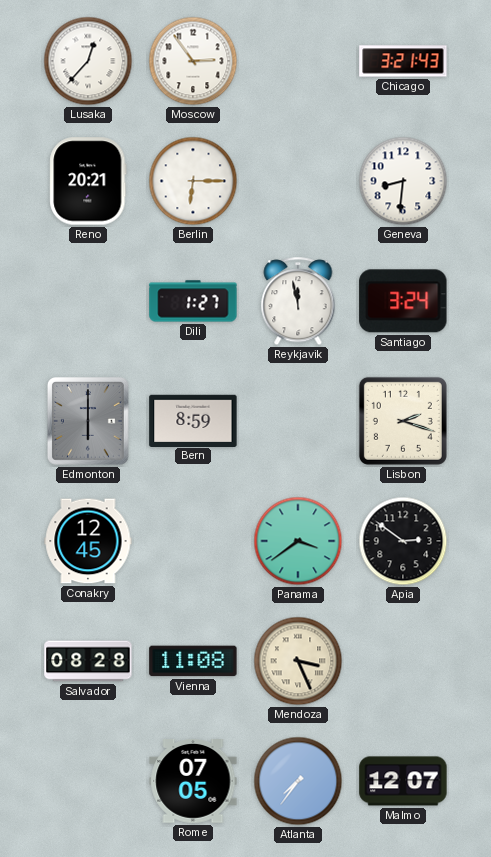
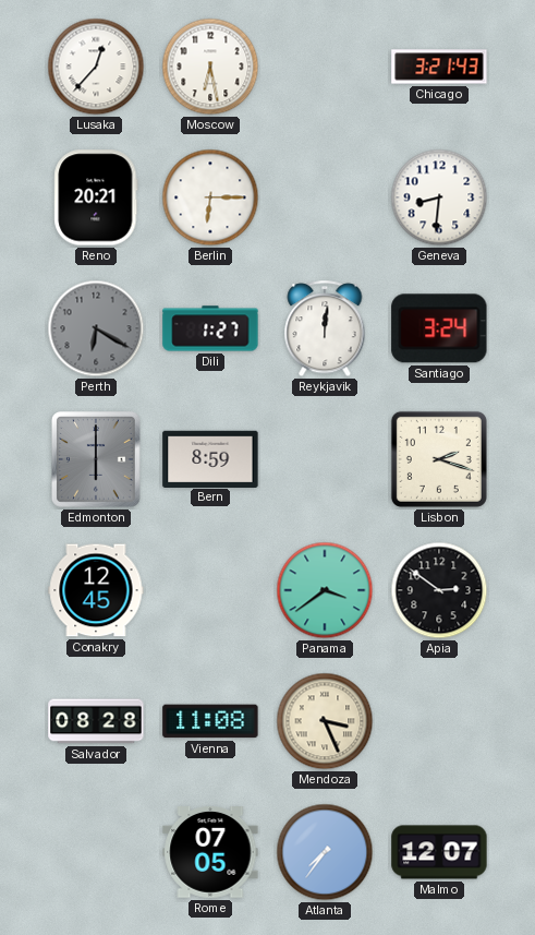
Moscow: 2:54 -> 6:28
Perth: none -> 6:20
Reykjavik: 11:58 -> 12:01
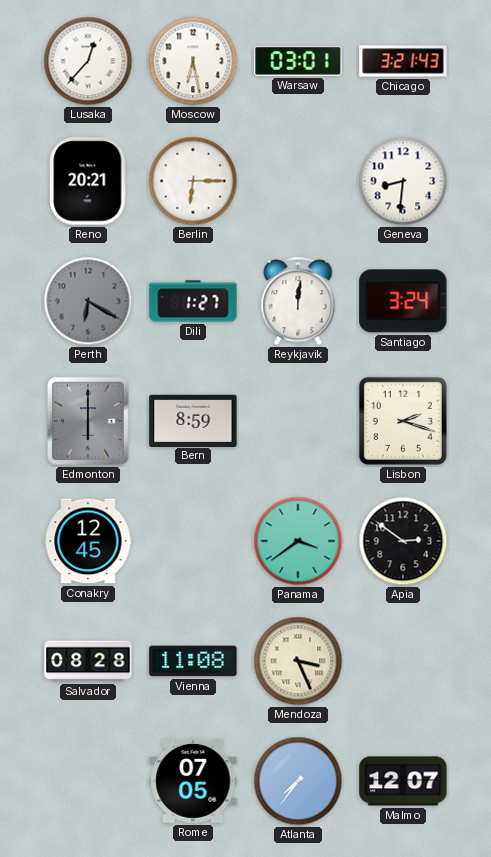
Warsaw: none -> 03:01
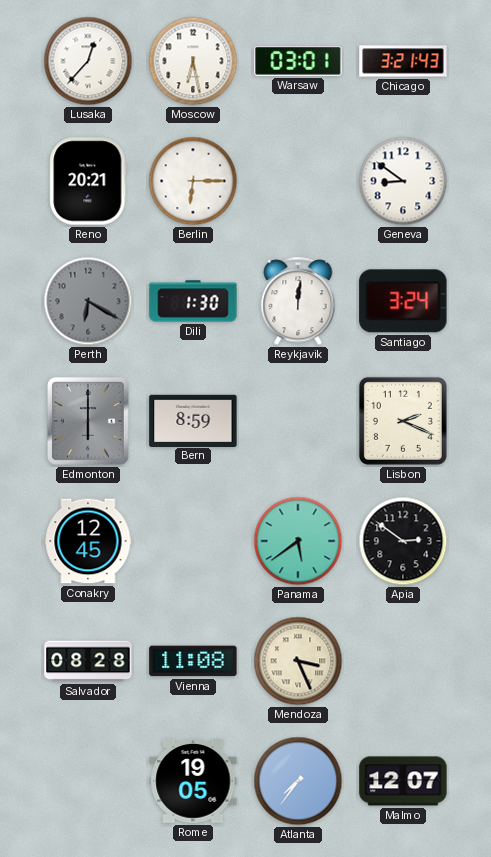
Geneva: 8:31 -> 8:51
Dili: 1:27 -> 1:30
Lisbon: 2:18 -> 2:19
Panama: 3:39 -> 5:39
Rome: 07:05 -> 19:05
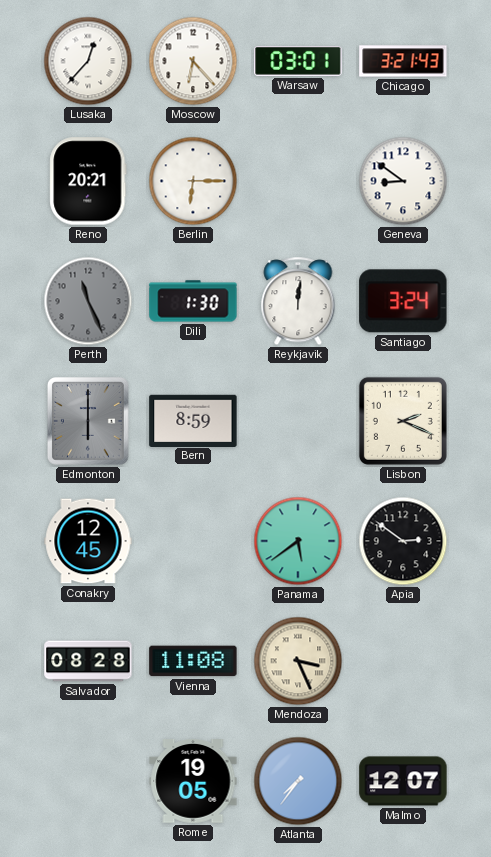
Moscow: 6:28 -> 6:23
Perth: 6:20 -> 11:26
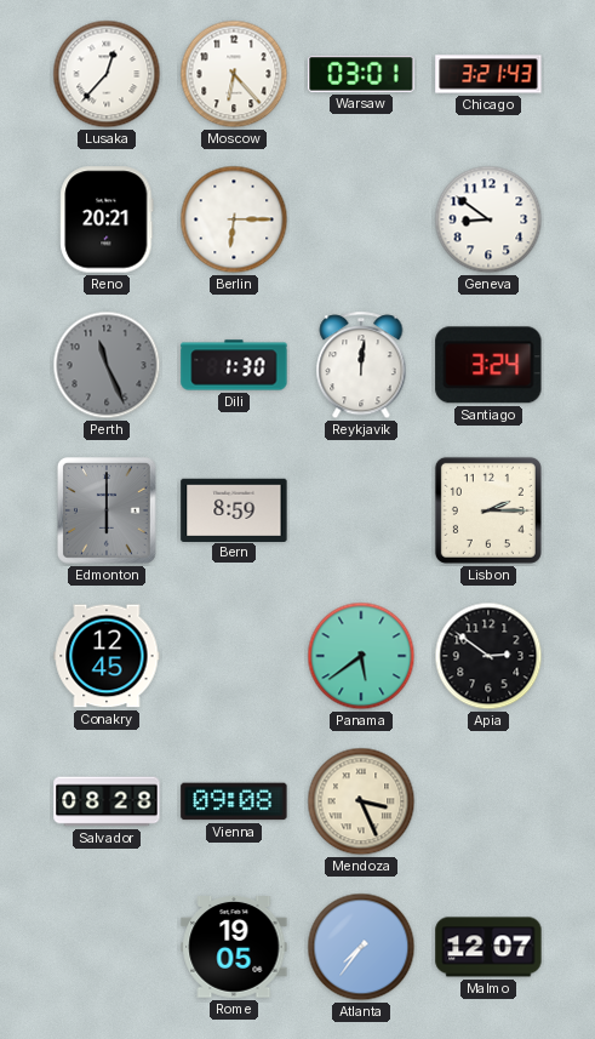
Lisbon: 2:19 -> 2:15
Vienna: 11:08 -> 09:08
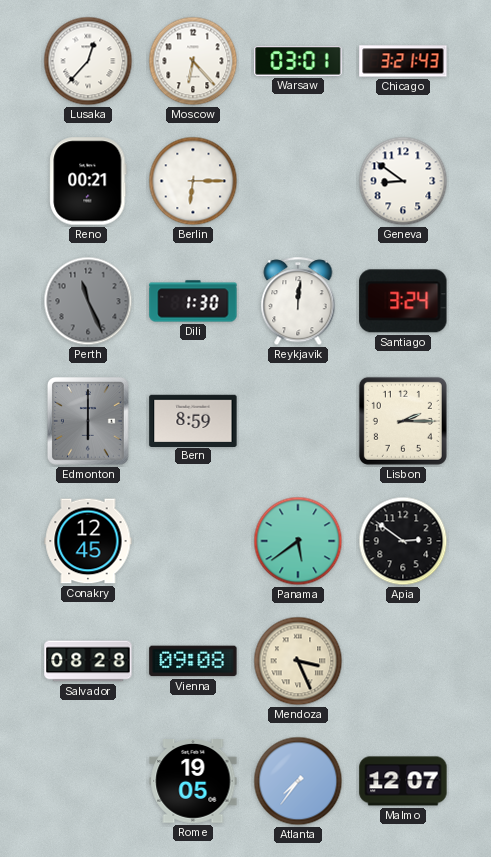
Reno: 20:21 -> 00:21
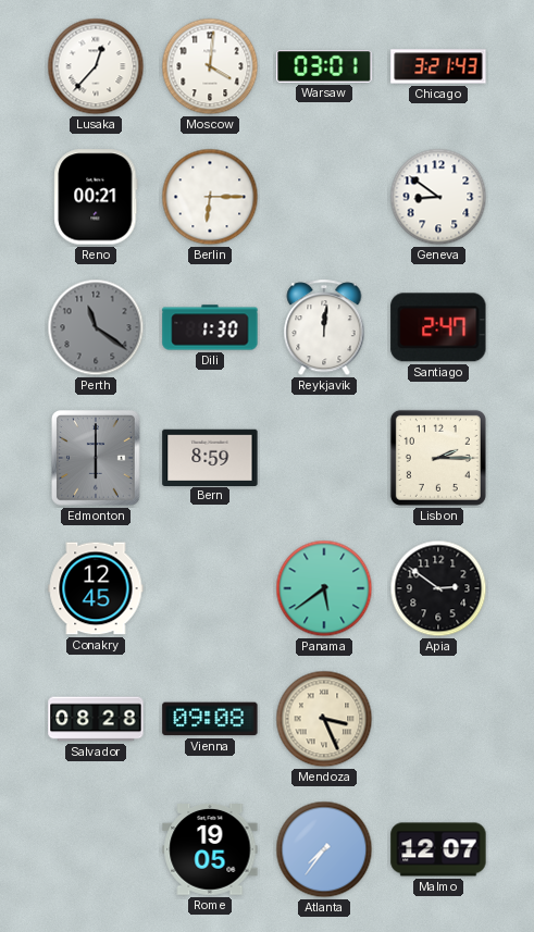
Moscow: 6:23 -> 4:01
Perth: 11:26 -> 11:21
Santiago: 3:24 -> 2:47
